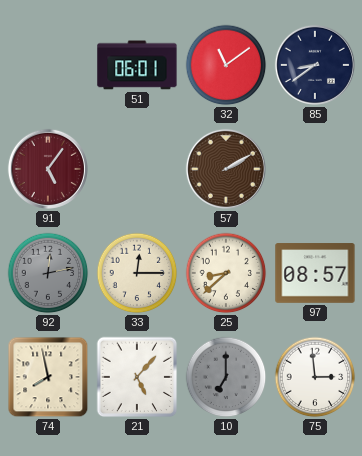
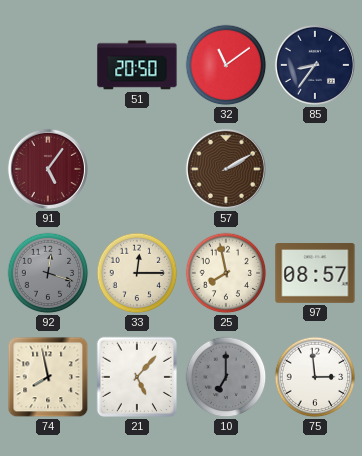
51: 06:01 -> 20:50
85: 8:39 -> 8:36
92: 12:13 -> 12:18
25: 8:38 -> 7:58
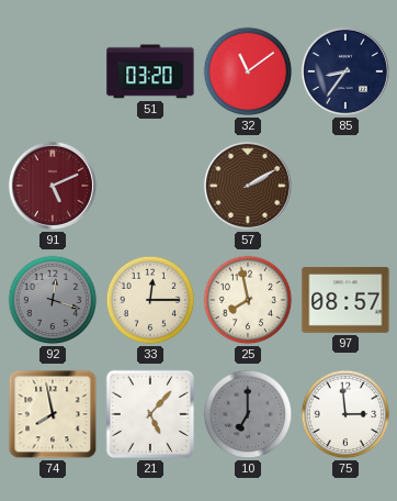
51: 20:50 -> 03:20
91: 5:06 -> 5:11
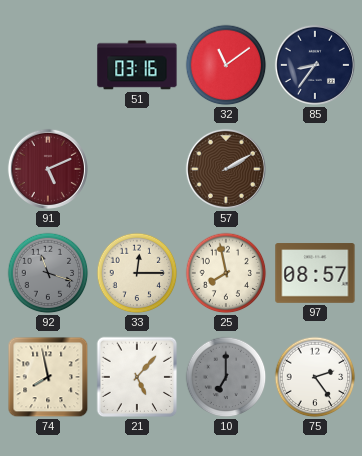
51: 03:20 -> 03:16
92: 12:18 -> 11:18
75: 2:59 -> 2:24
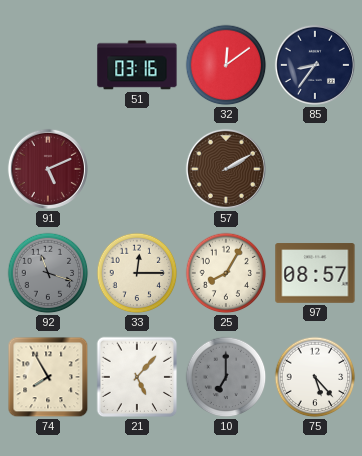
32: 11:09 -> 12:09
25: 7:58 -> 8:05
74: 7:58 -> 7:55
75: 2:24 -> 5:23
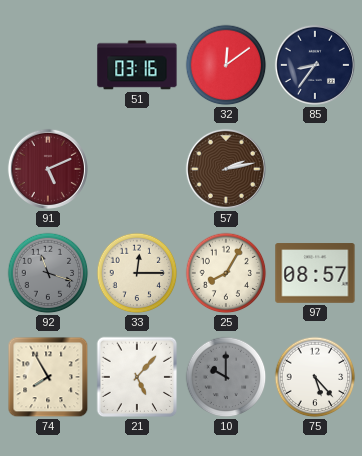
57: 2:10 -> 2:13
10: 7:00 -> 10:00
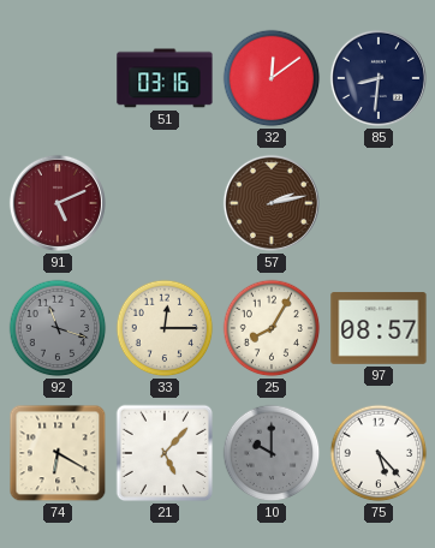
85: 8:36 -> 8:31
74: 7:55 -> 6:20
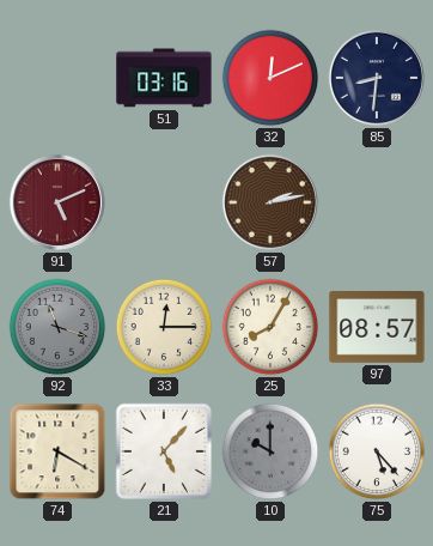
32: 12:09 -> 12:11
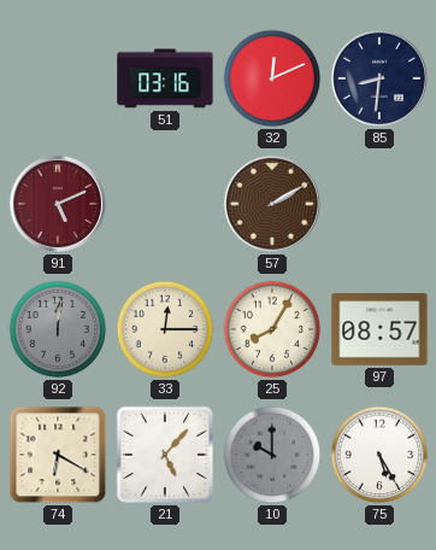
57: 2:13 -> 2:10
92: 11:18 -> 12:01
75: 5:23 -> 5:25
